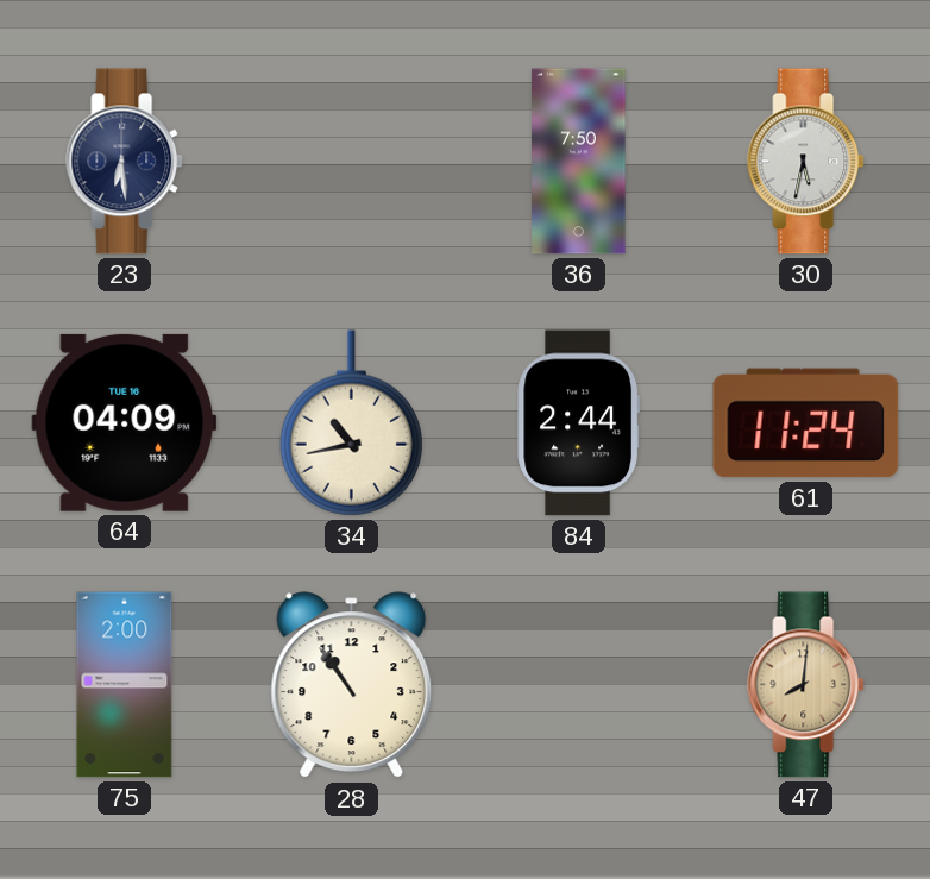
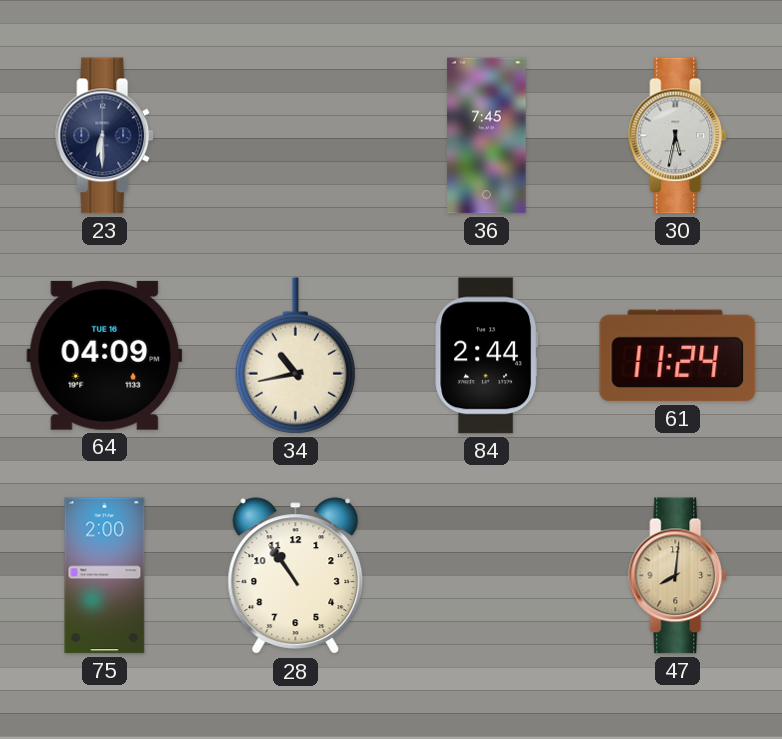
23: 6:29 -> 6:30
36: 7:50 -> 7:45
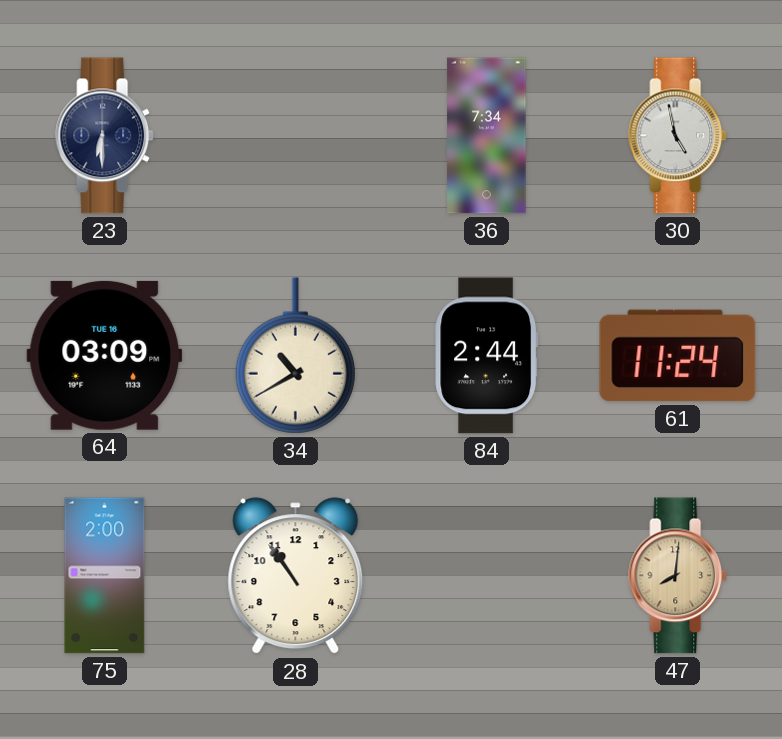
36: 7:45 -> 7:34
30: 5:32 -> 4:58
64: 04:09 -> 03:09
34: 10:43 -> 10:40
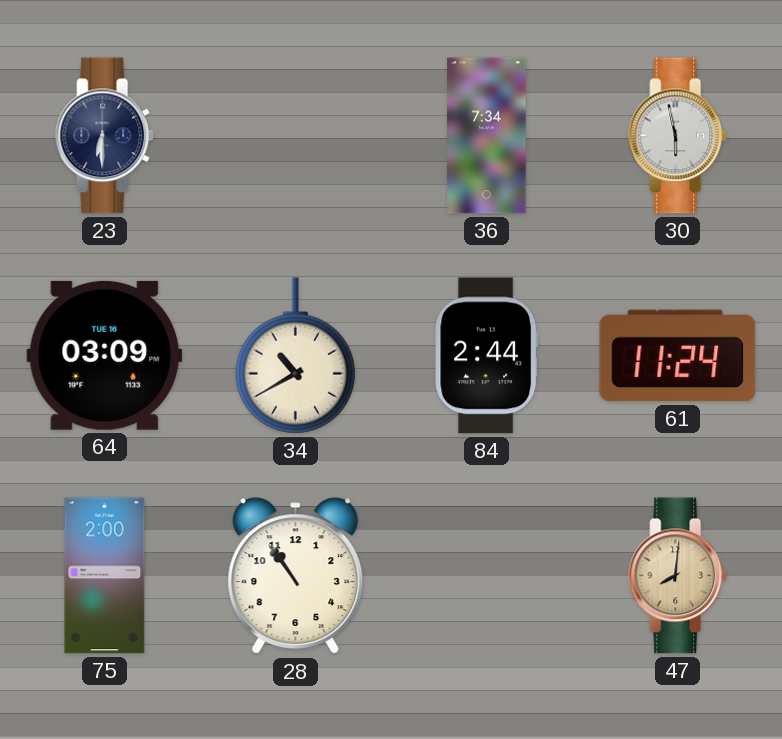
30: 4:58 -> 5:58
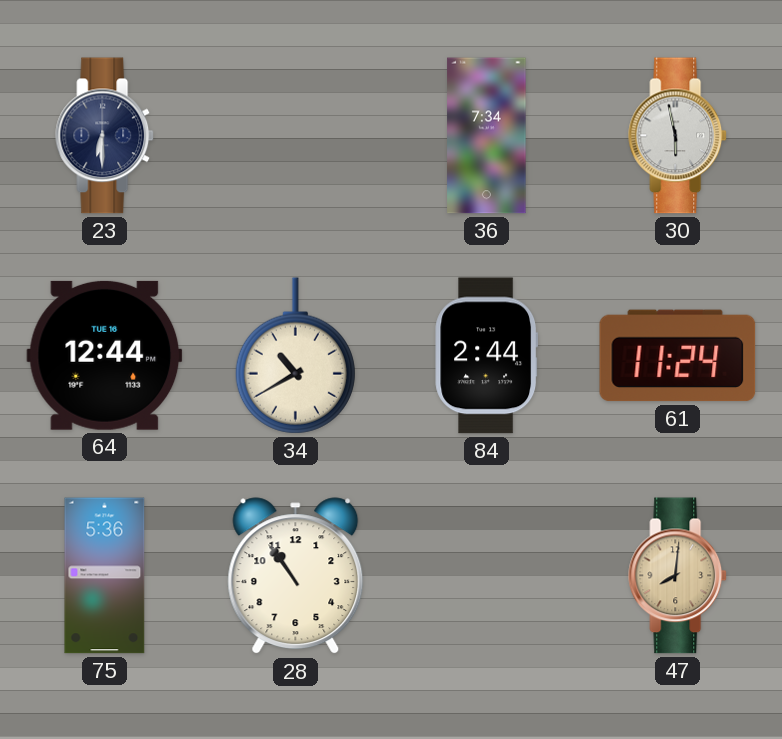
64: 03:09 -> 12:44
75: 2:00 -> 5:36
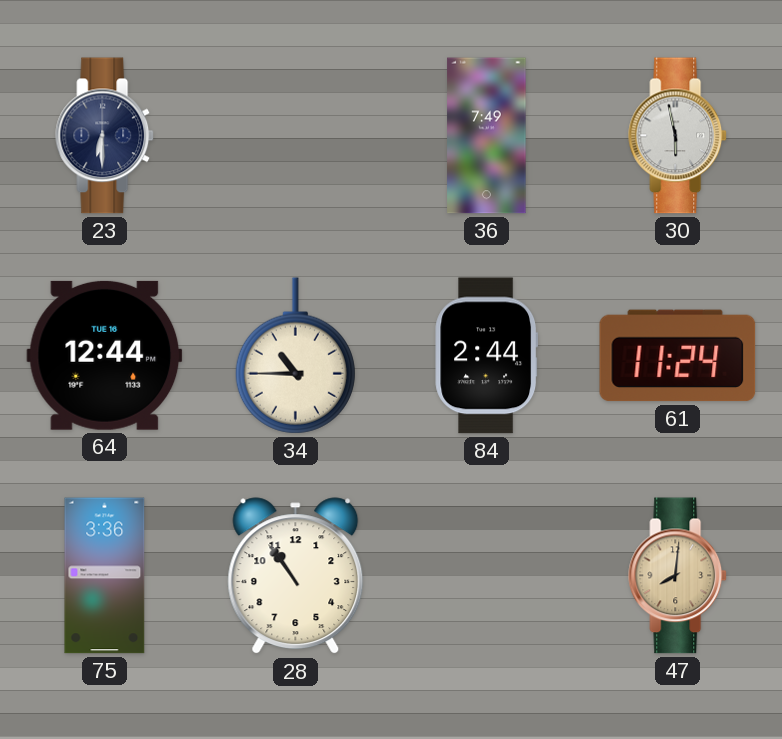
36: 7:34 -> 7:49
34: 10:40 -> 10:45
75: 5:36 -> 3:36
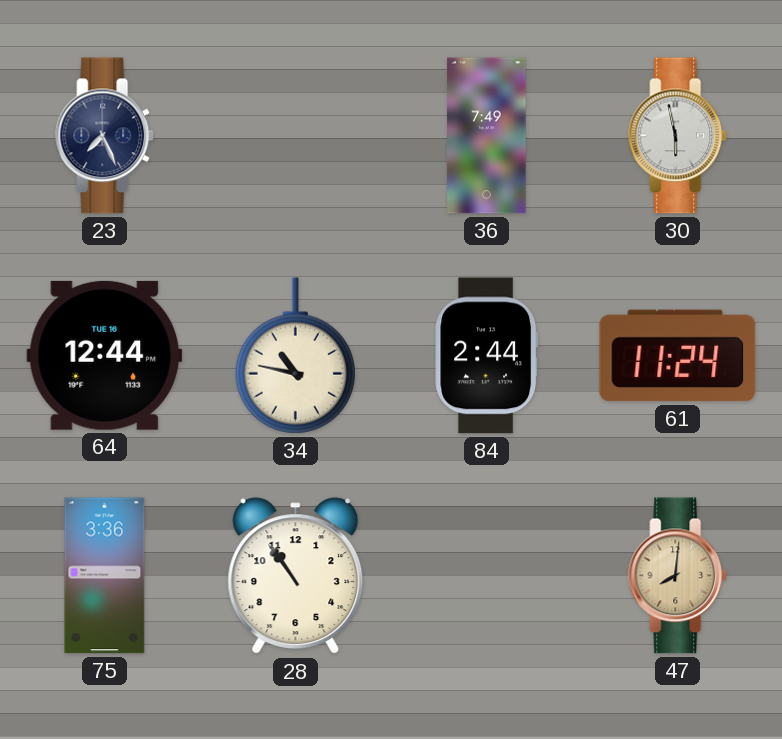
23: 6:30 -> 7:26
34: 10:45 -> 10:47
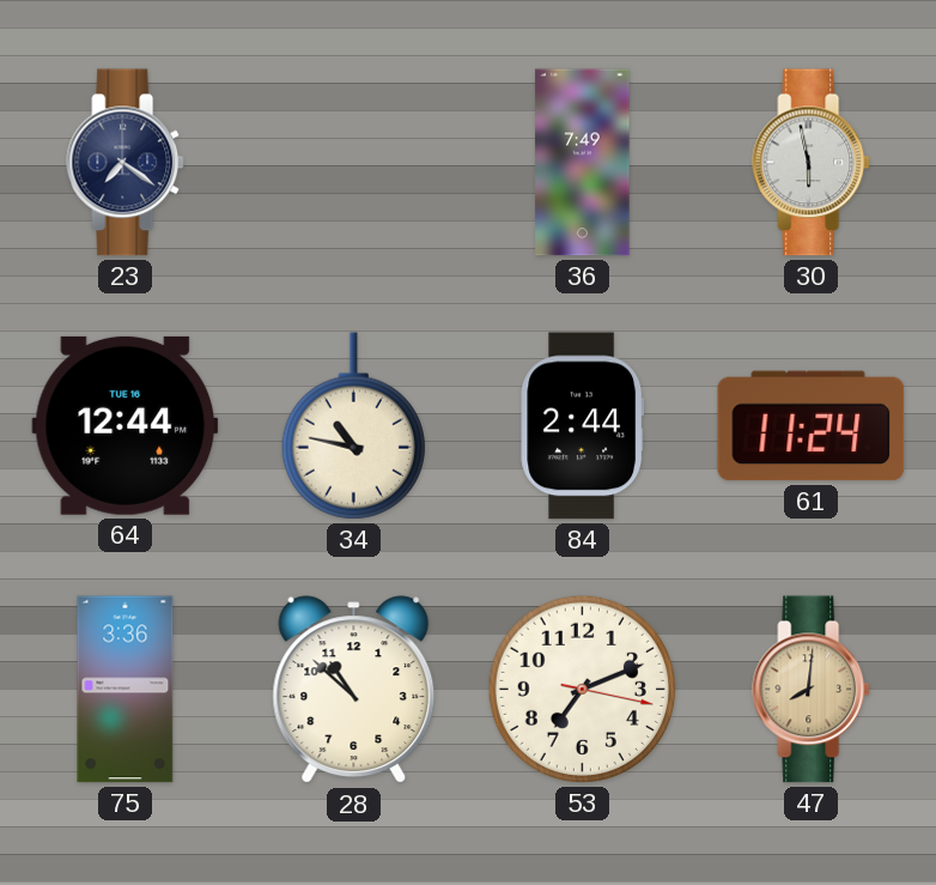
23: 7:26 -> 7:21
28: 10:54 -> 10:52
53: none -> 7:11
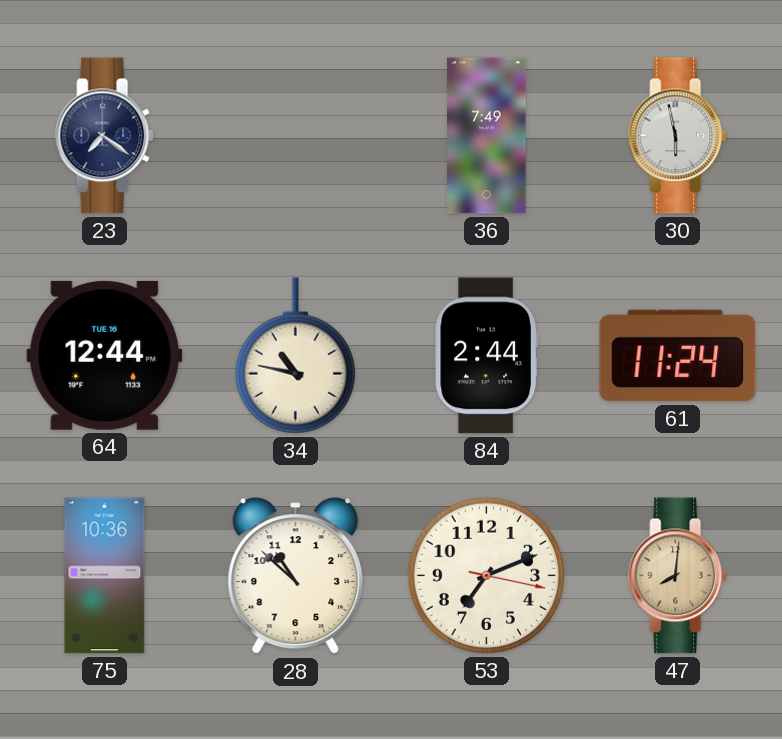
75: 3:36 -> 10:36
